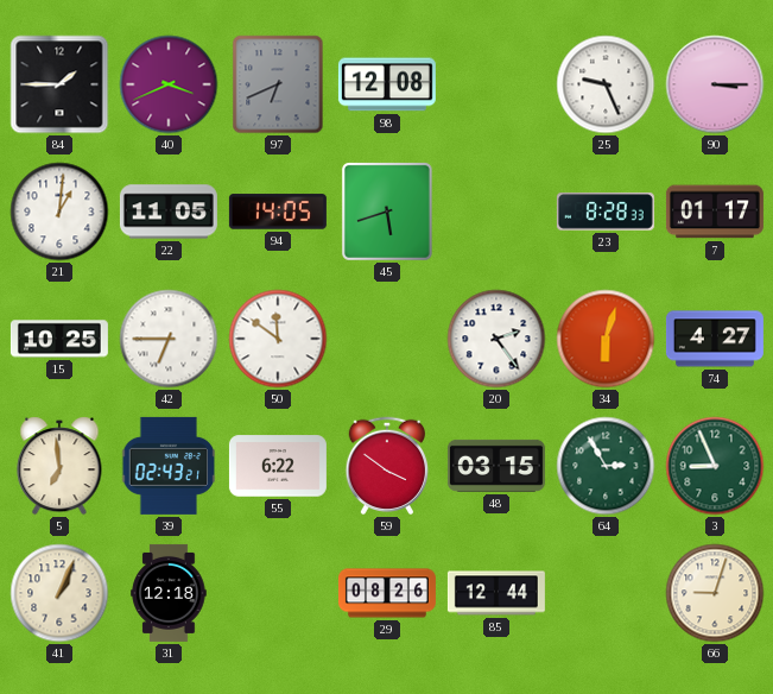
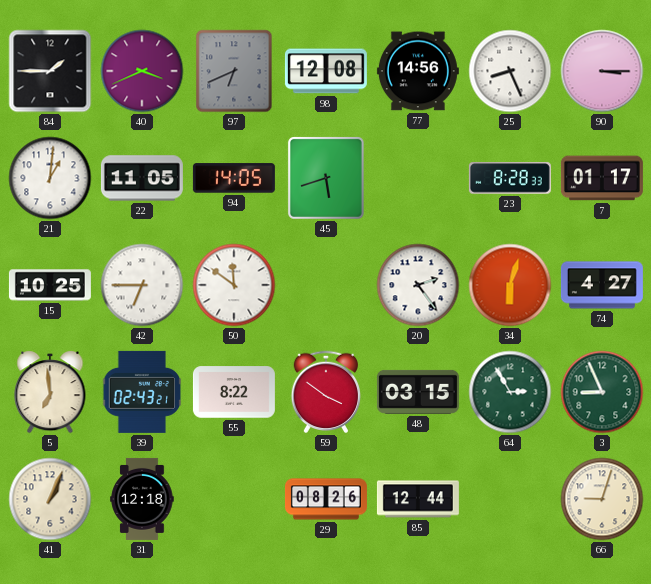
77: none -> 14:56
25: 9:26 -> 8:26
55: 6:22 -> 8:22
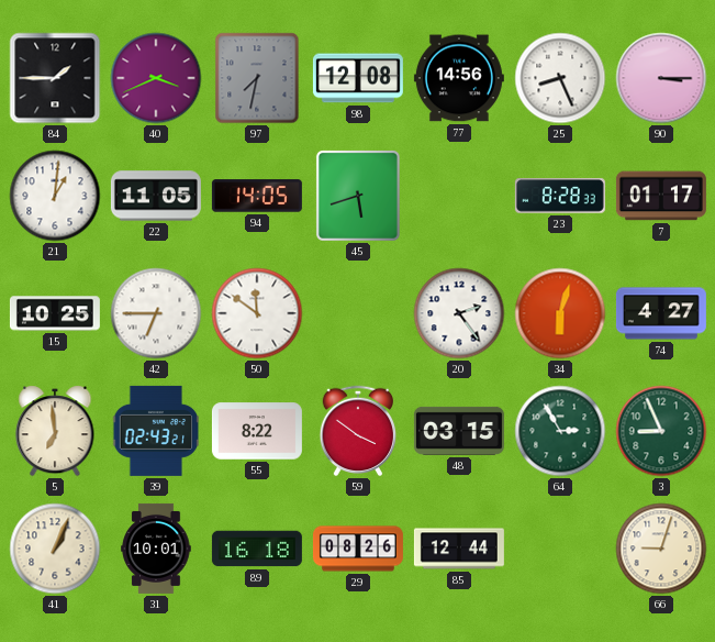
97: 6:41 -> 7:32
31: 12:18 -> 10:01
89: none -> 16:18
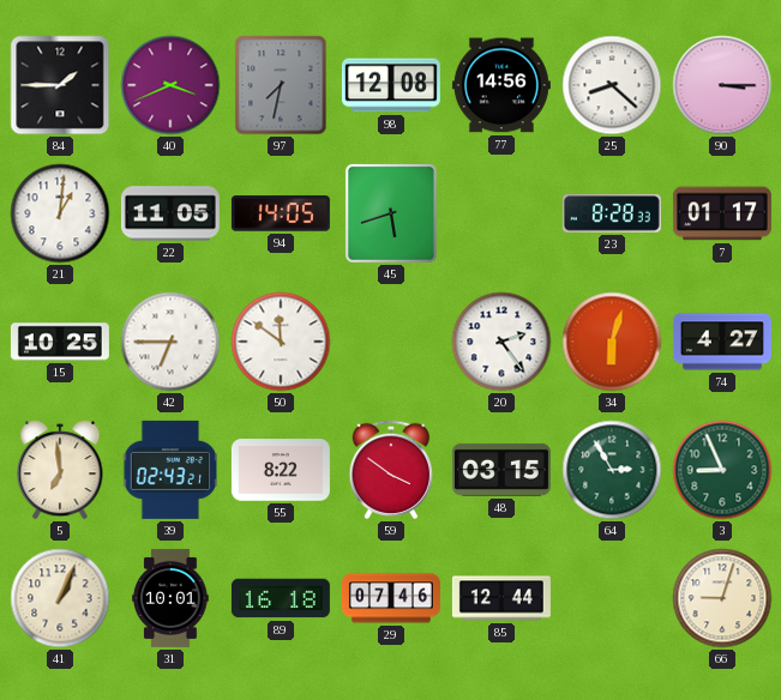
25: 8:26 -> 8:22
29: 08:26 -> 07:46
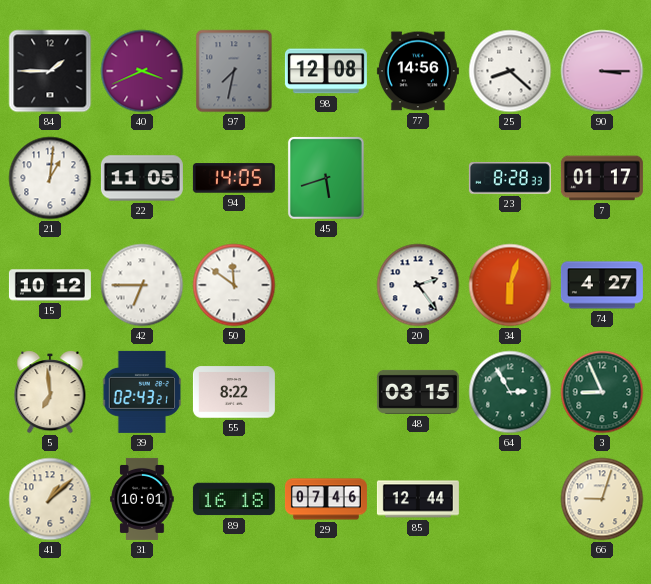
15: 10:25 -> 10:12
59: 3:51 -> none
41: 1:04 -> 1:08
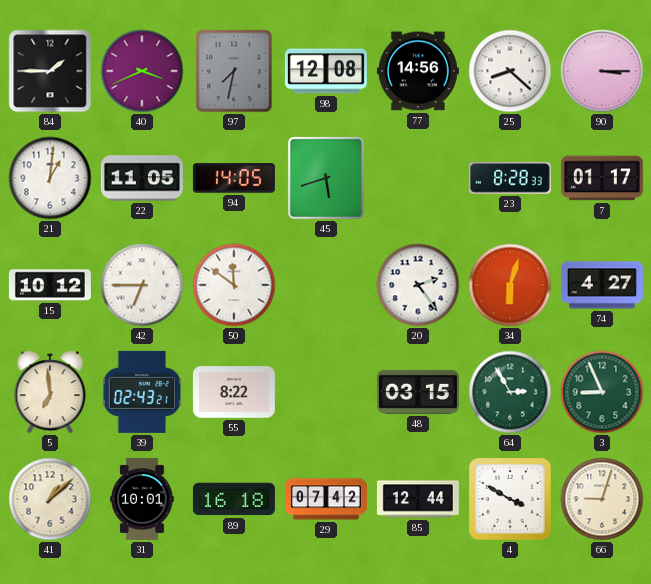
29: 07:46 -> 07:42
4: none -> 3:50
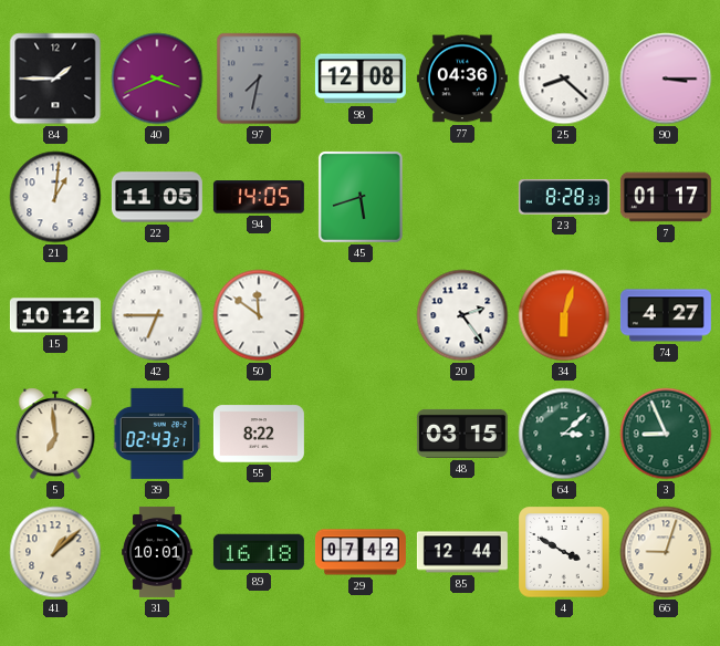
77: 14:56 -> 04:36
64: 2:55 -> 3:08
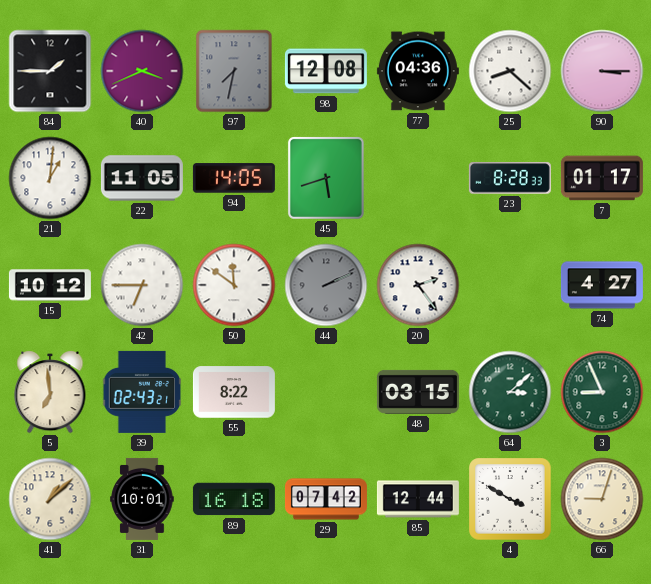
44: none -> 2:11
34: 6:03 -> none
